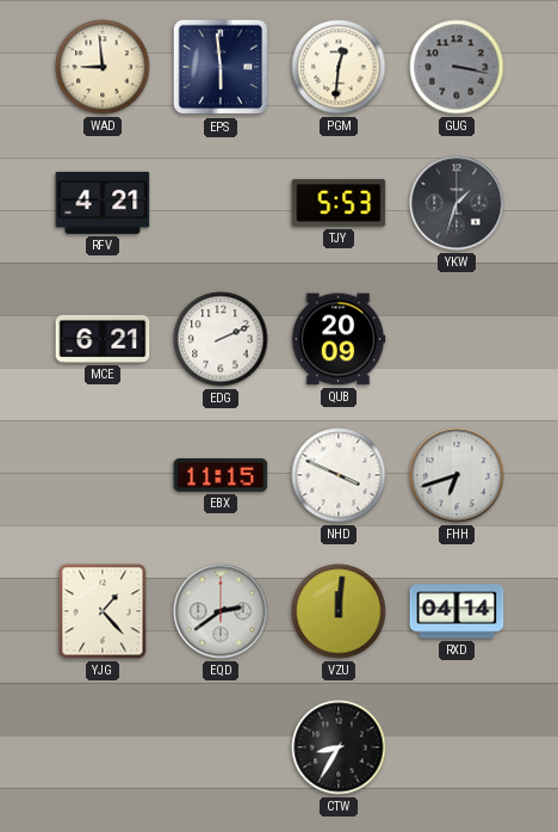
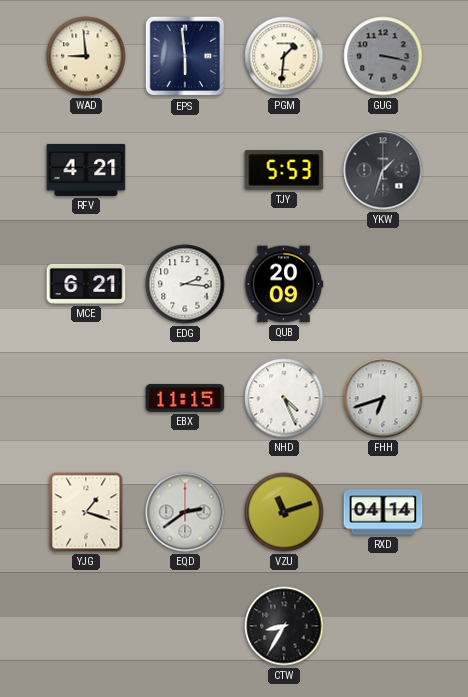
PGM: 12:31 -> 1:31
EDG: 2:11 -> 2:16
NHD: 3:49 -> 4:26
YJG: 1:23 -> 1:18
VZU: 12:01 -> 11:12
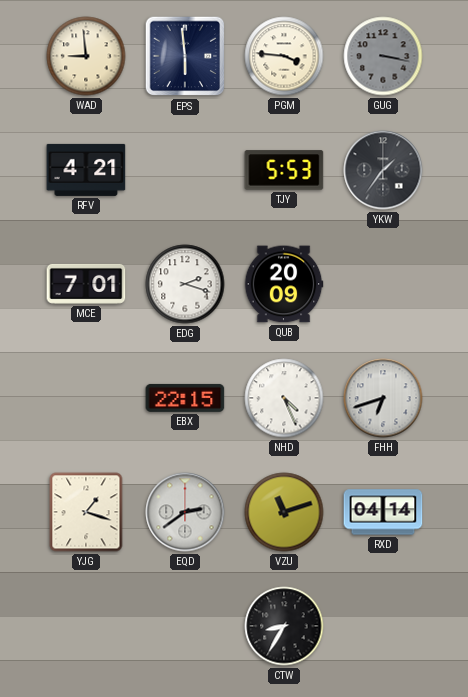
PGM: 1:31 -> 3:46
YKW: 1:33 -> 1:36
MCE: 6:21 -> 7:01
EDG: 2:16 -> 2:18
EBX: 11:15 -> 22:15
